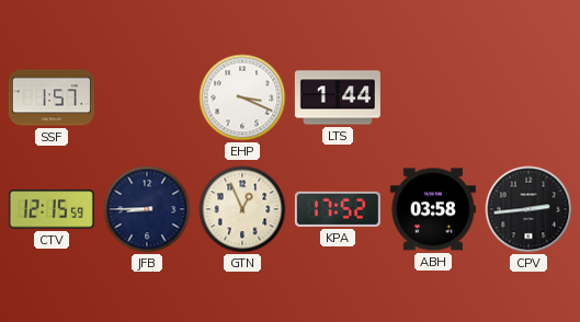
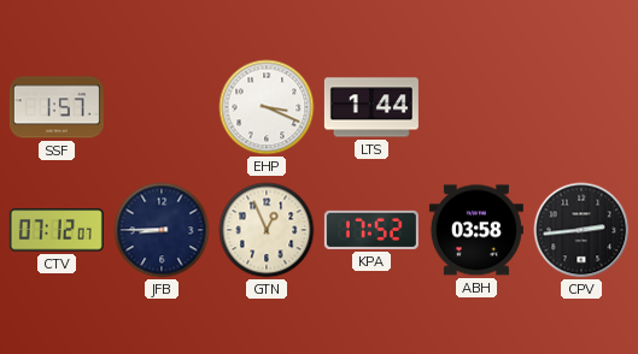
CTV: 12:15 -> 07:12
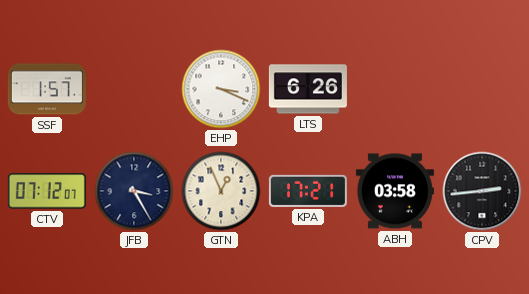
LTS: 1:44 -> 6:26
JFB: 8:45 -> 3:25
KPA: 17:52 -> 17:21
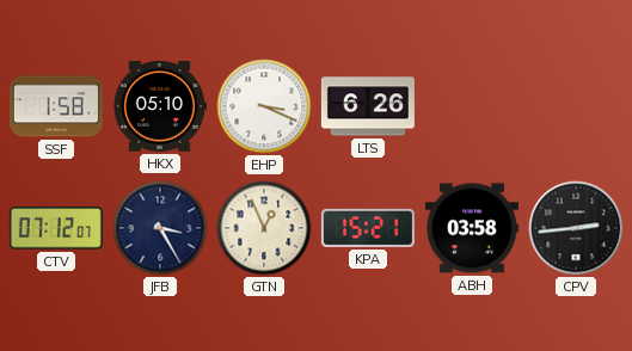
SSF: 1:57 -> 1:58
HKX: none -> 05:10
KPA: 17:21 -> 15:21
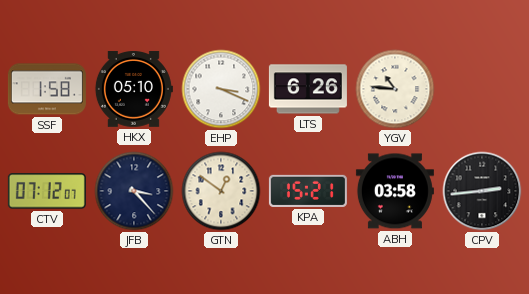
YGV: none -> 10:46
JFB: 3:25 -> 3:23
GTN: 12:56 -> 12:51
